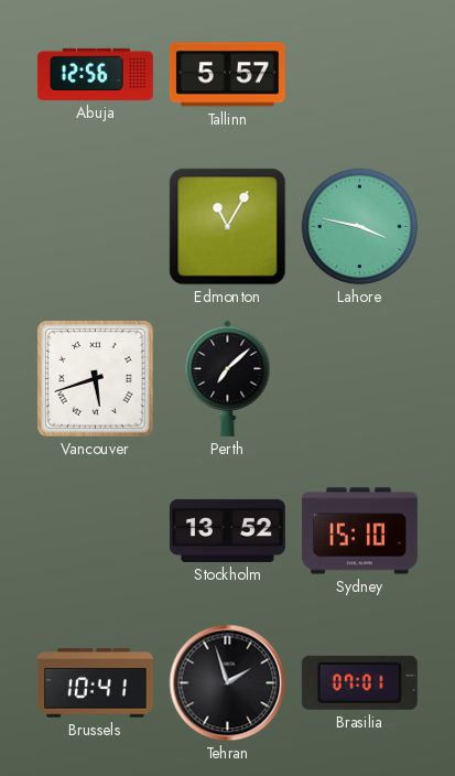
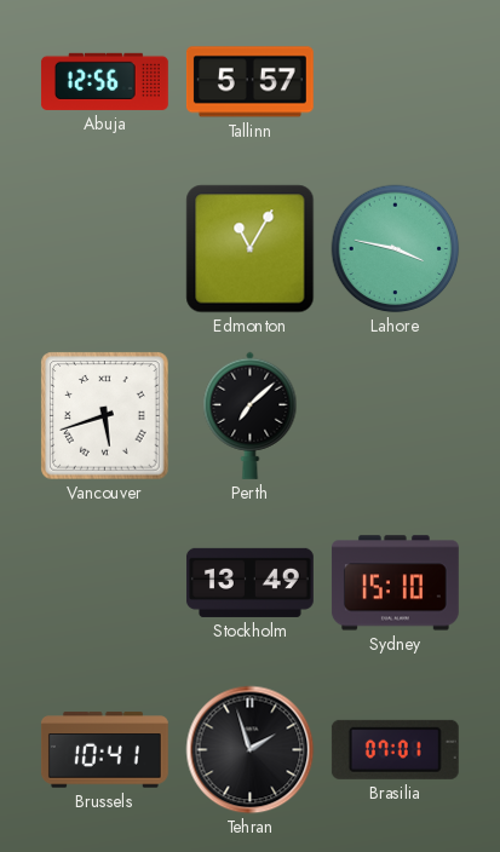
Stockholm: 13:52 -> 13:49
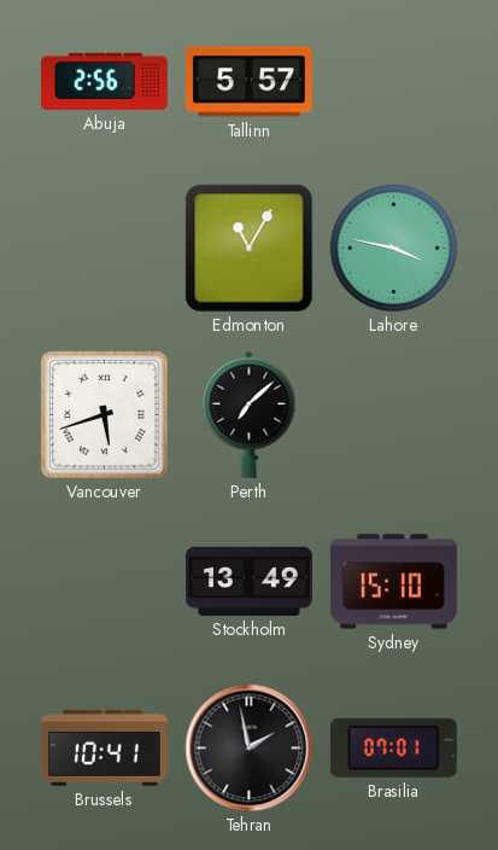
Abuja: 12:56 -> 2:56
Tehran: 1:57 -> 1:58
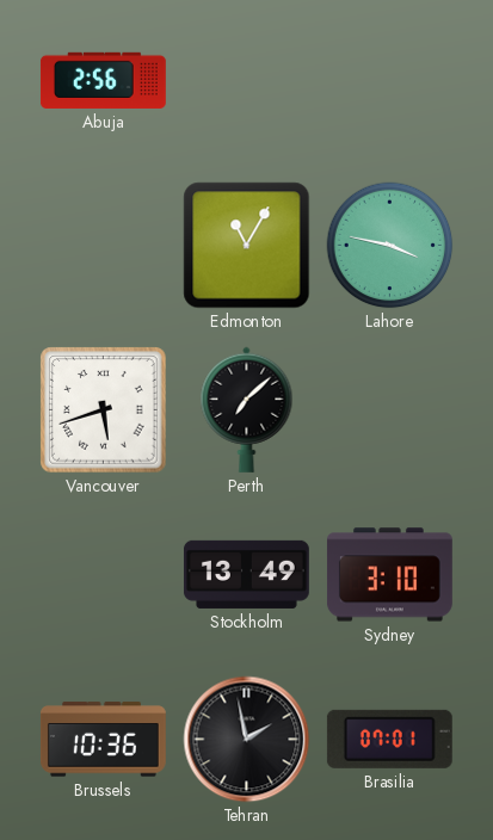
Tallinn: 5:57 -> none
Sydney: 15:10 -> 3:10
Brussels: 10:41 -> 10:36
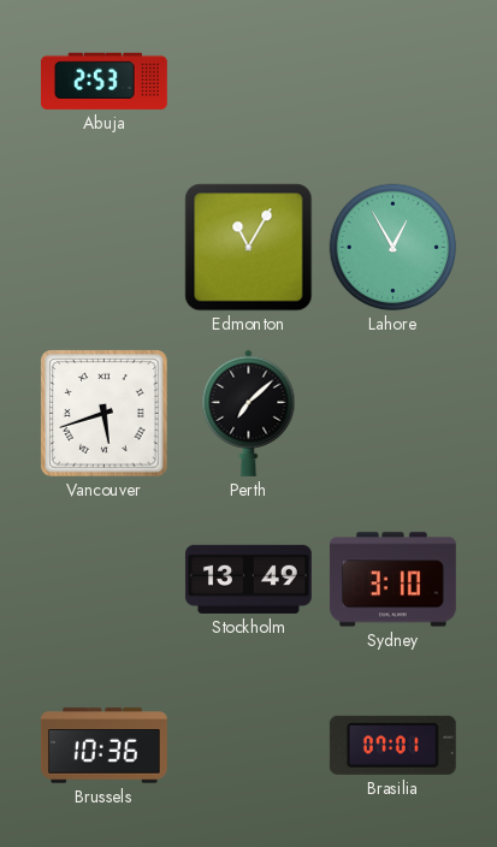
Abuja: 2:56 -> 2:53
Lahore: 3:47 -> 12:55
Tehran: 1:58 -> none
